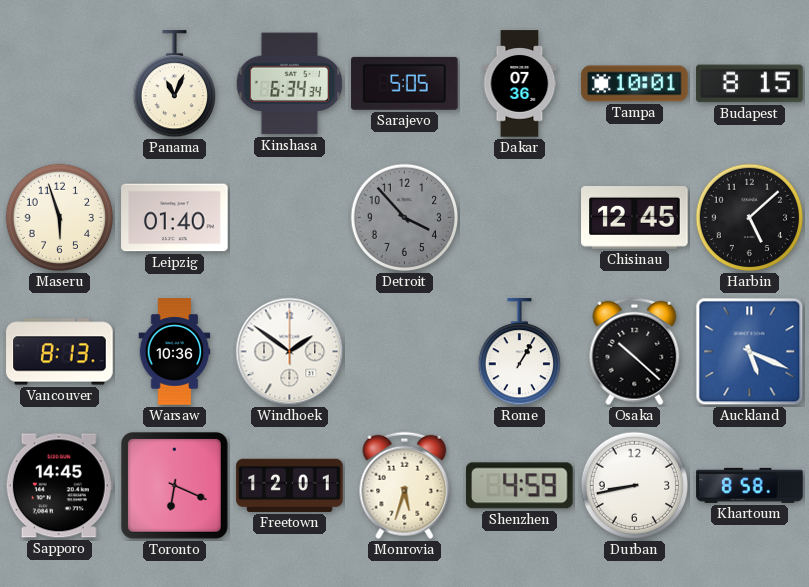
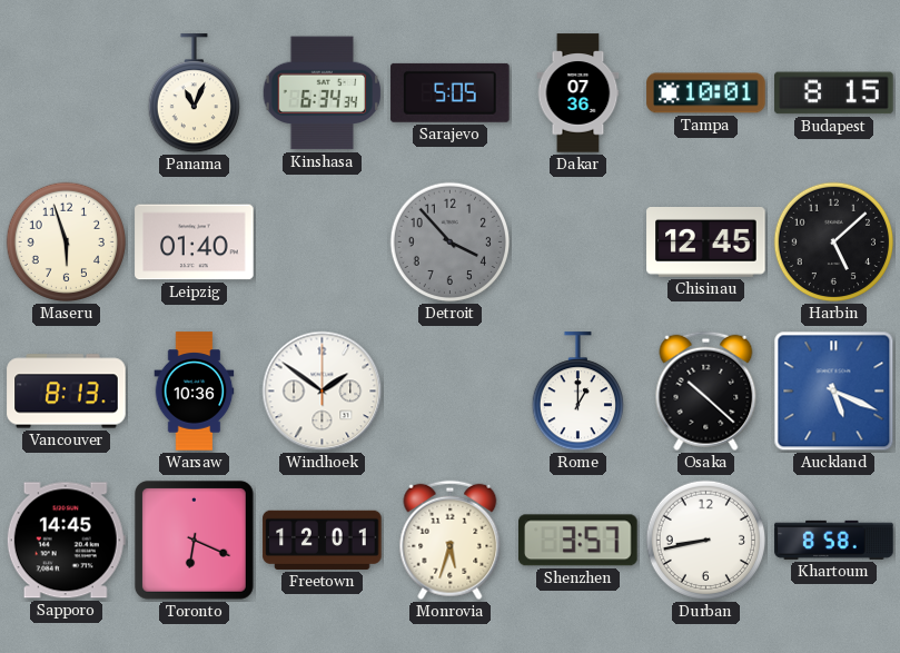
Rome: 1:05 -> 1:00
Shenzhen: 4:59 -> 3:57
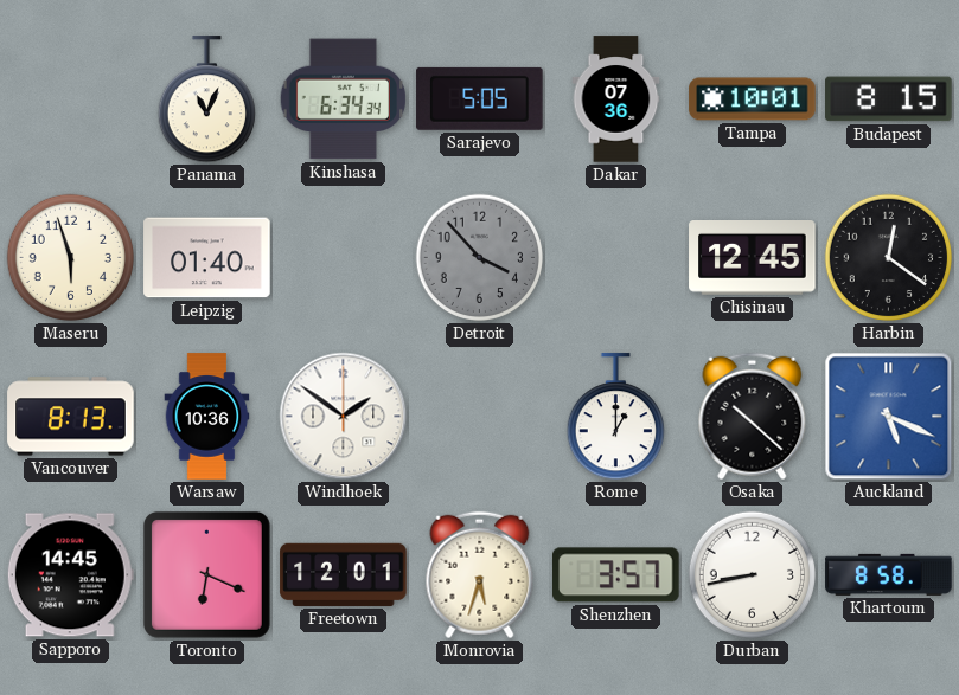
Harbin: 5:08 -> 12:21
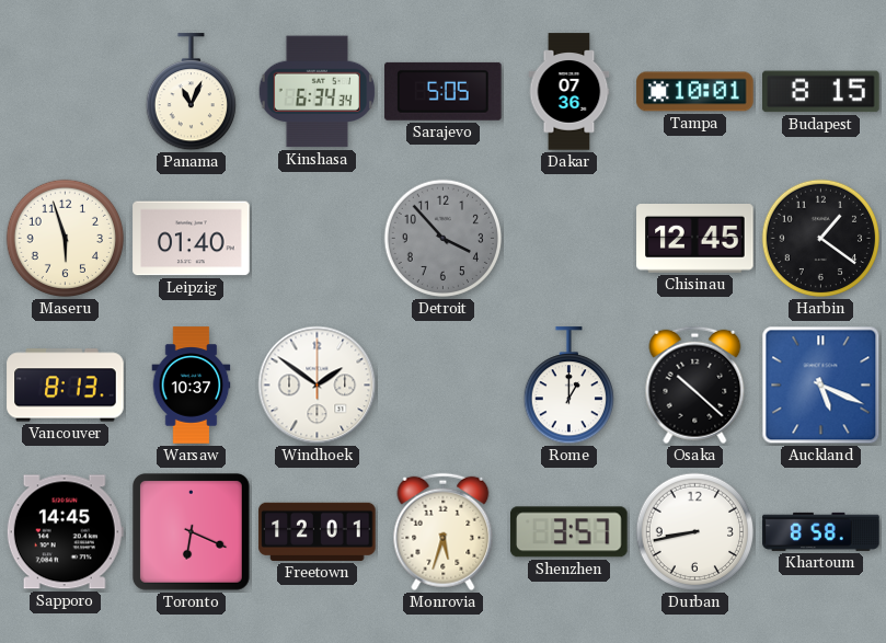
Harbin: 12:21 -> 1:21
Warsaw: 10:36 -> 10:37
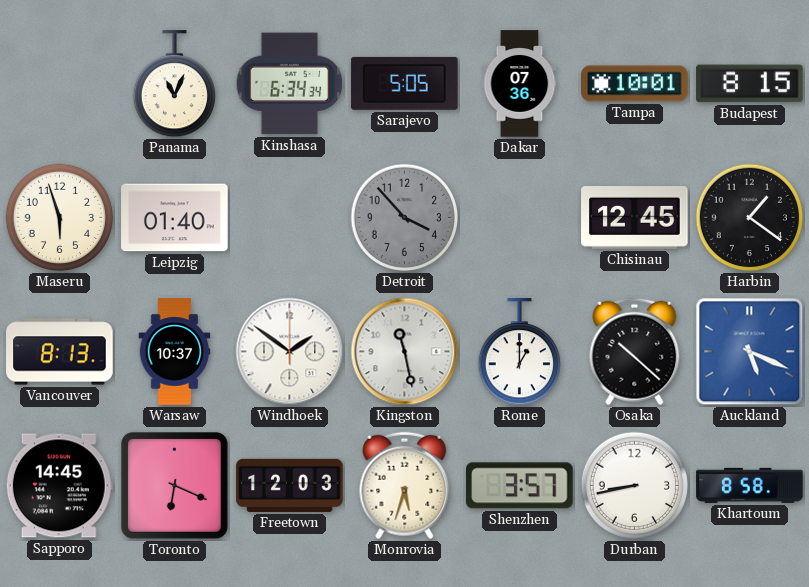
Kingston: none -> 11:28
Freetown: 12:01 -> 12:03
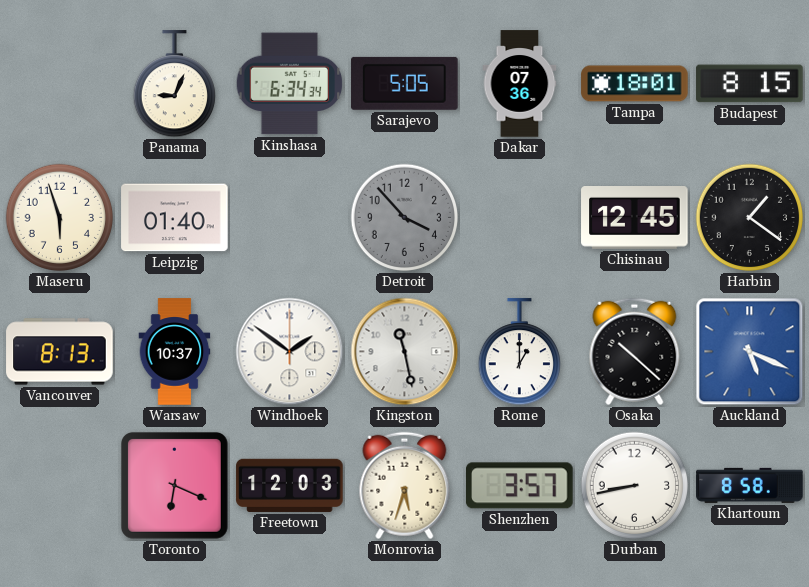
Panama: 11:04 -> 9:04
Tampa: 10:01 -> 18:01
Sapporo: 14:45 -> none
